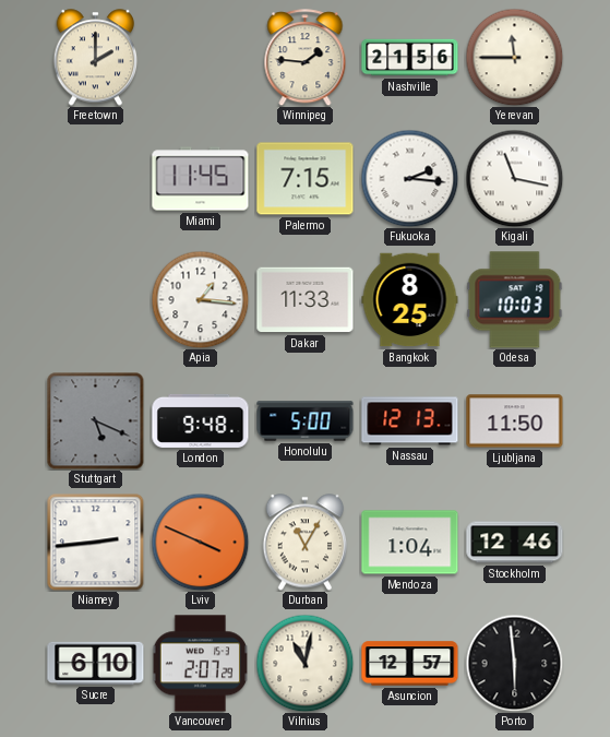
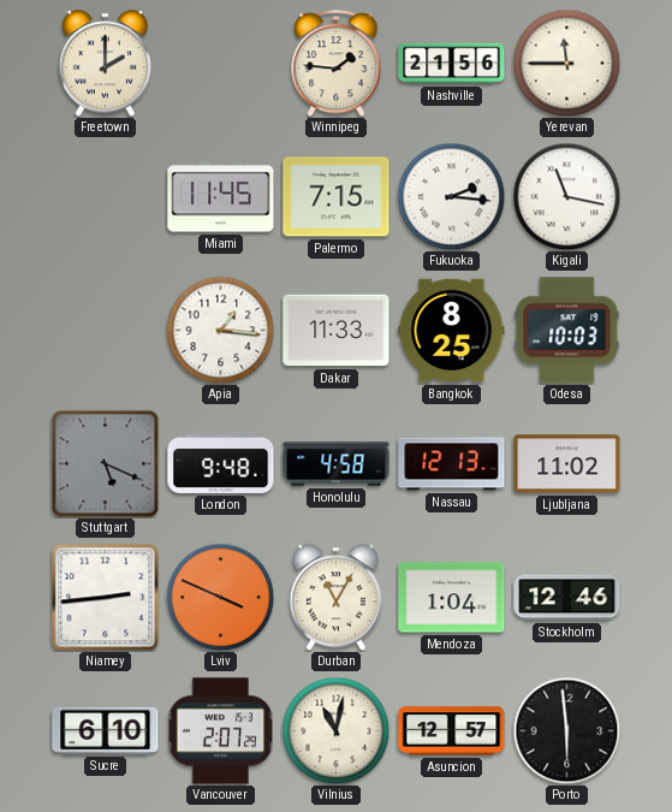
Honolulu: 5:00 -> 4:58
Ljubljana: 11:50 -> 11:02
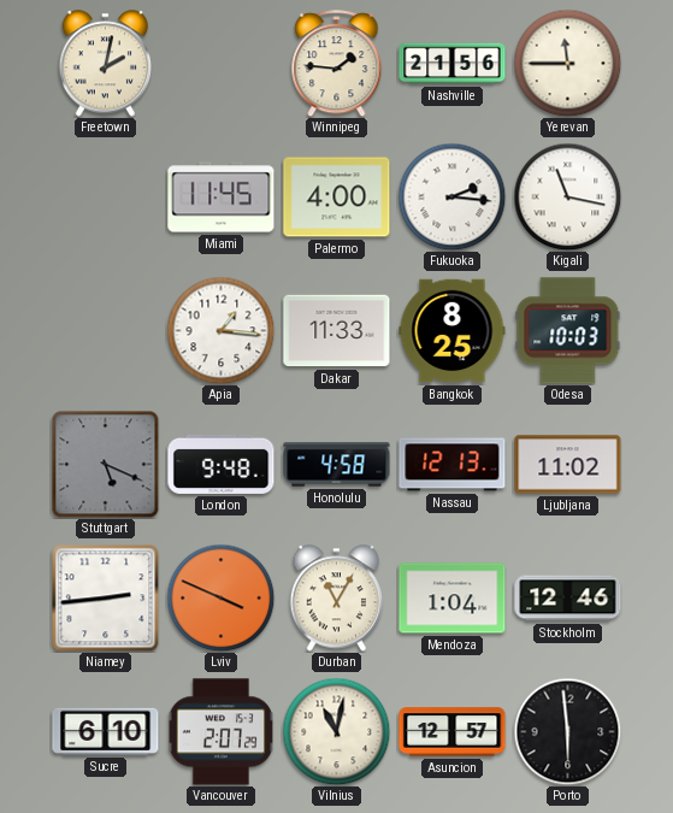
Freetown: 2:00 -> 2:02
Palermo: 7:15 -> 4:00
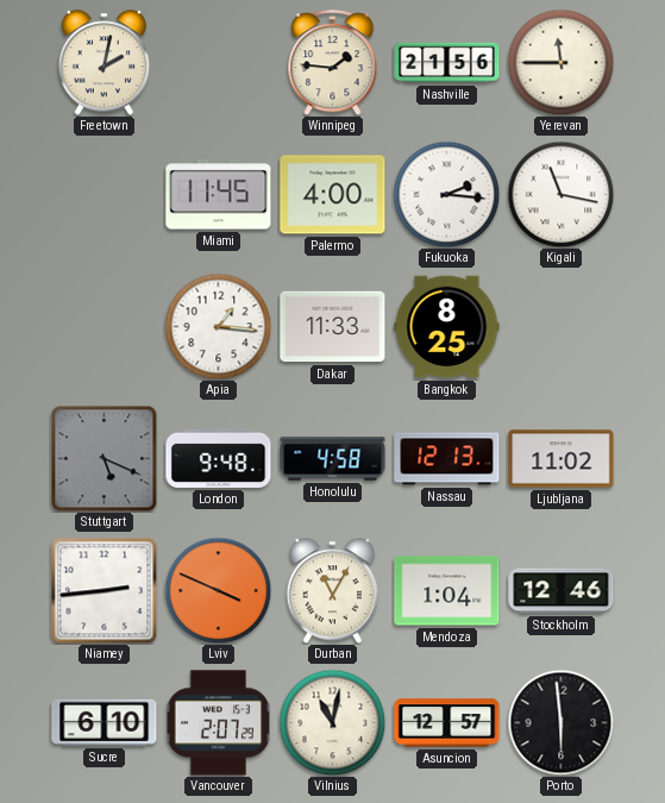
Odesa: 10:03 -> none
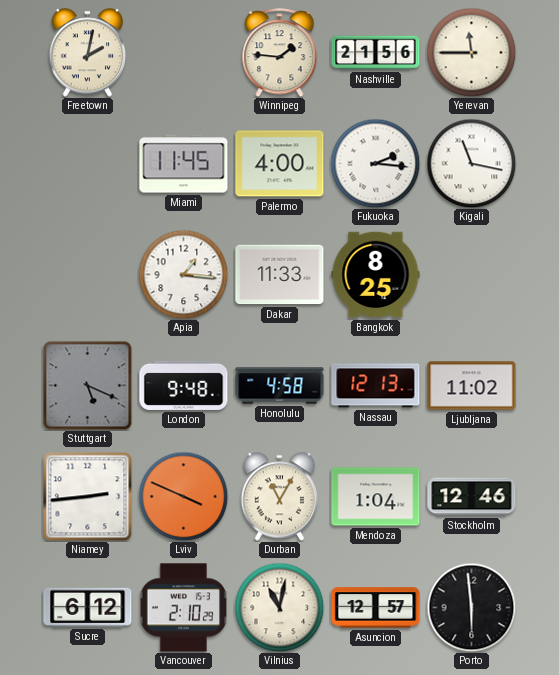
Sucre: 6:10 -> 6:12
Vancouver: 2:07 -> 2:10
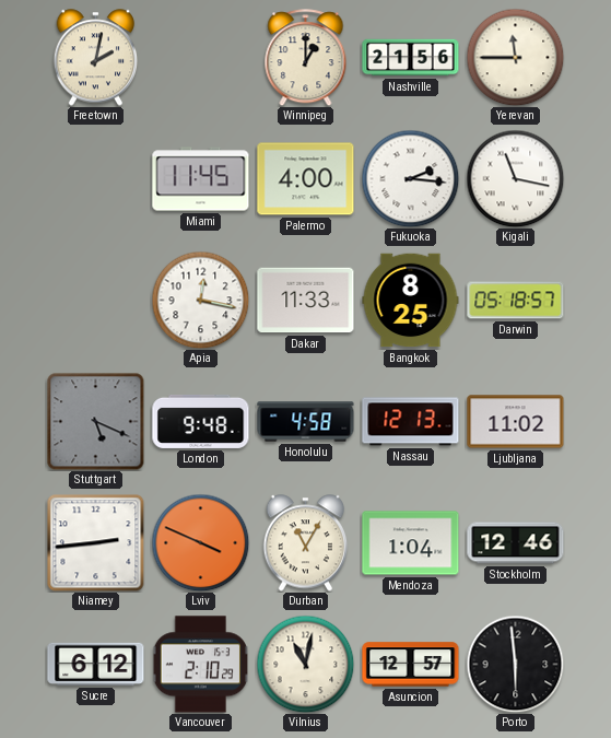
Winnipeg: 1:46 -> 1:00
Apia: 1:16 -> 12:17
Darwin: none -> 05:18
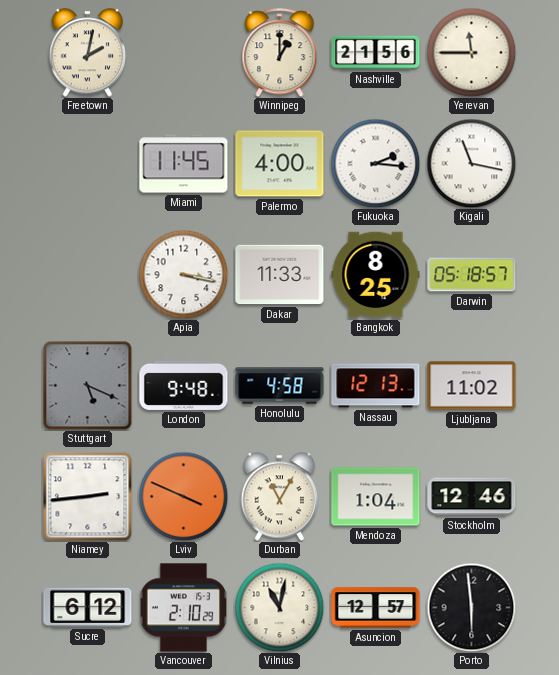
Apia: 12:17 -> 3:17
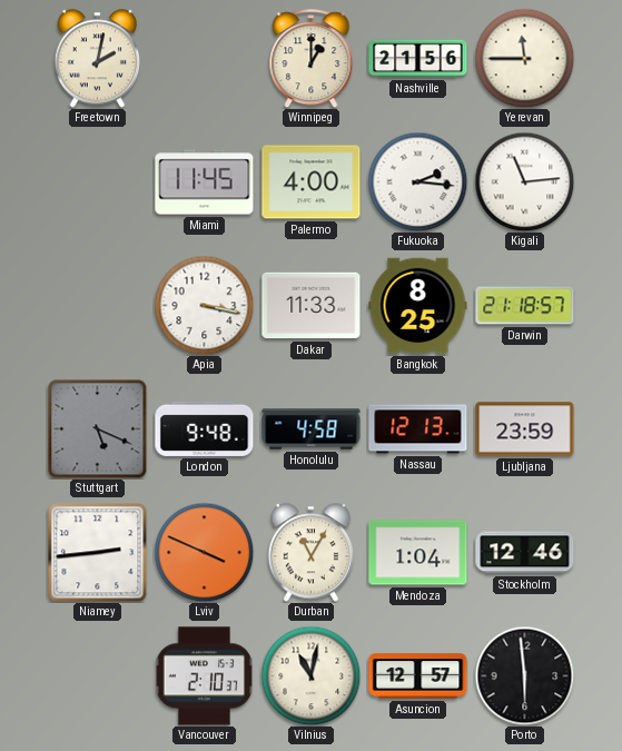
Kigali: 11:17 -> 11:14
Darwin: 05:18 -> 21:18
Ljubljana: 11:02 -> 23:59
Sucre: 6:12 -> none
Vancouver: 2:10:29 -> 2:10:37
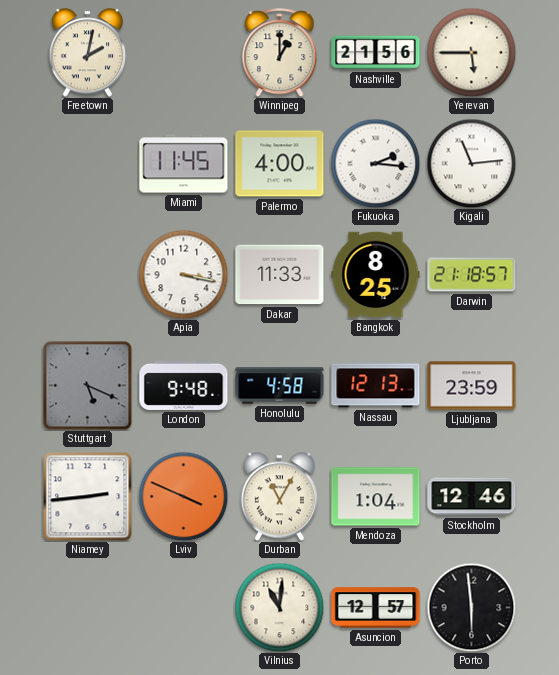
Yerevan: 11:45 -> 5:45
Vancouver: 2:10 -> none
Vilnius: 11:02 -> 11:01
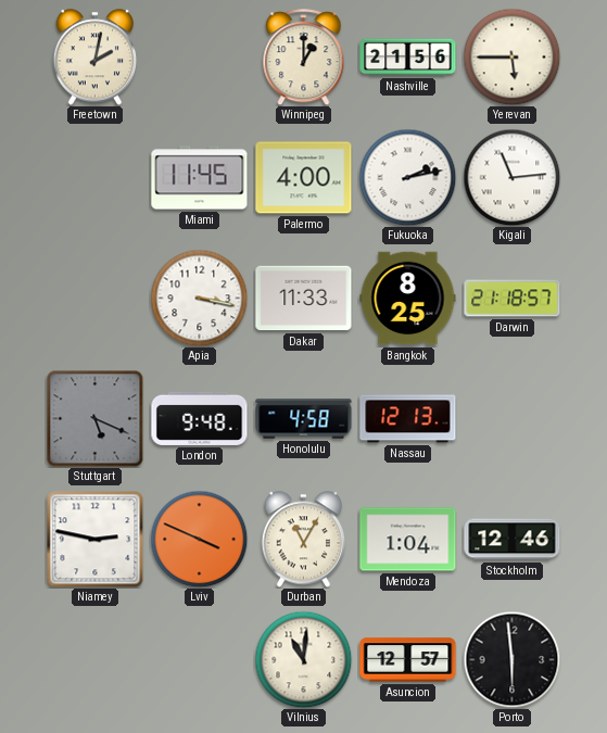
Fukuoka: 2:16 -> 2:13
Ljubljana: 23:59 -> none
Niamey: 2:44 -> 2:47
